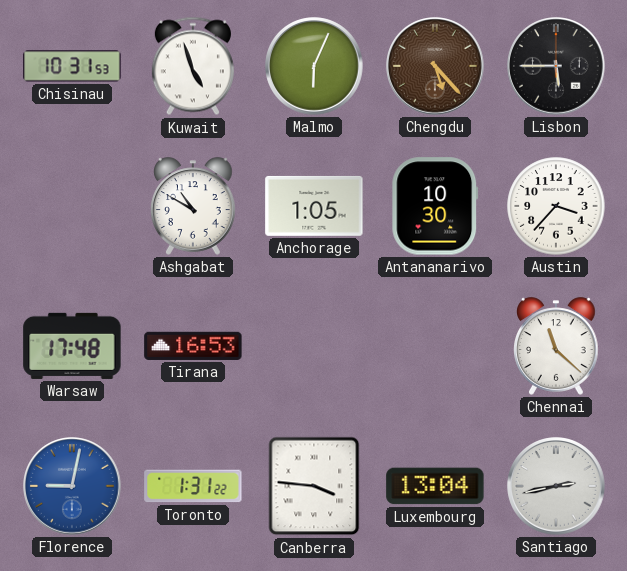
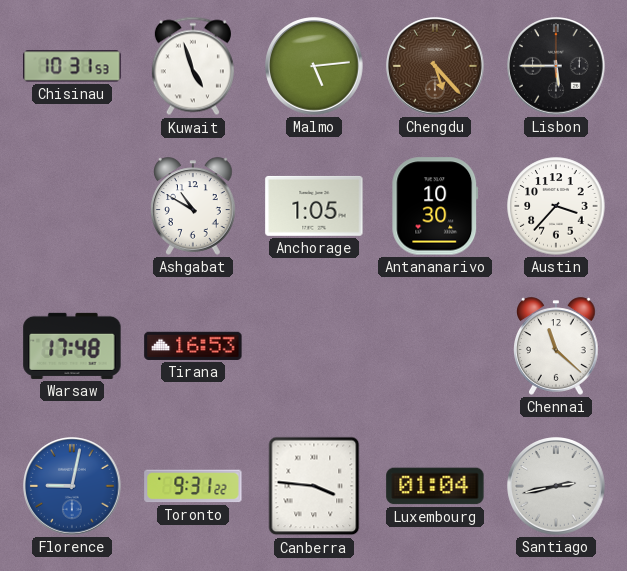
Malmo: 6:04 -> 5:14
Toronto: 1:31 -> 9:31
Luxembourg: 13:04 -> 01:04
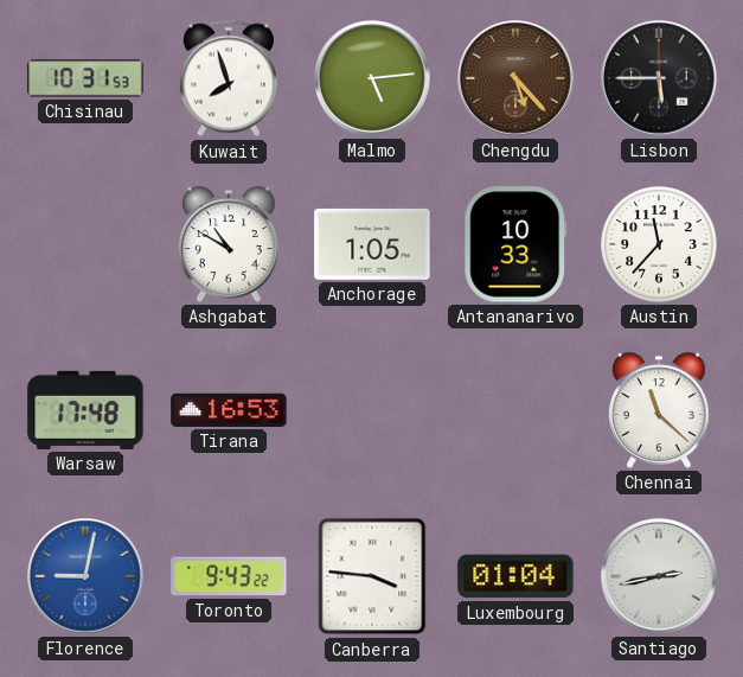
Kuwait: 4:57 -> 7:57
Antananarivo: 10:30 -> 10:33
Austin: 3:37 -> 11:37
Toronto: 9:31 -> 9:43
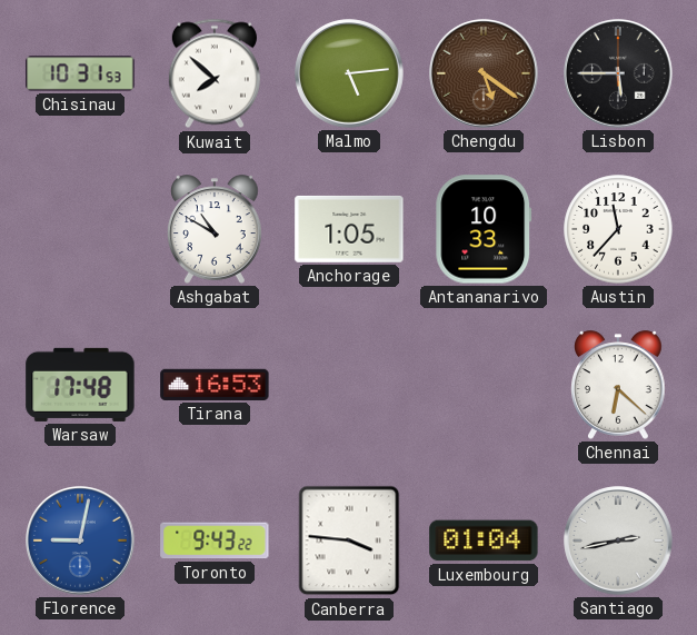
Kuwait: 7:57 -> 7:52
Chengdu: 5:23 -> 5:21
Chennai: 11:22 -> 6:22
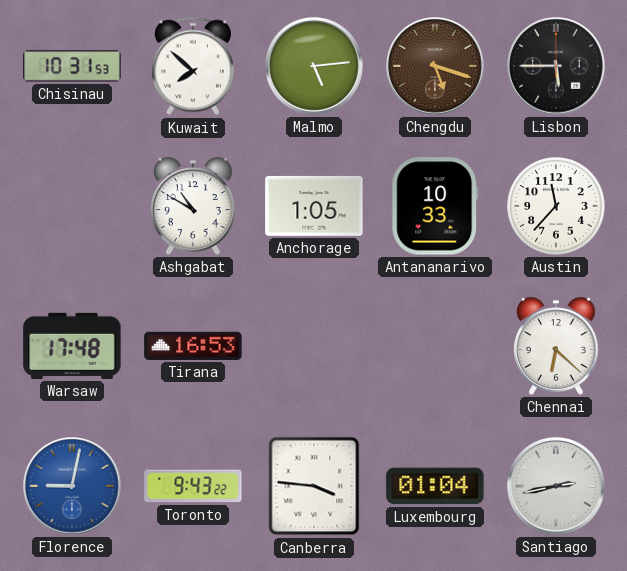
Chengdu: 5:21 -> 5:18
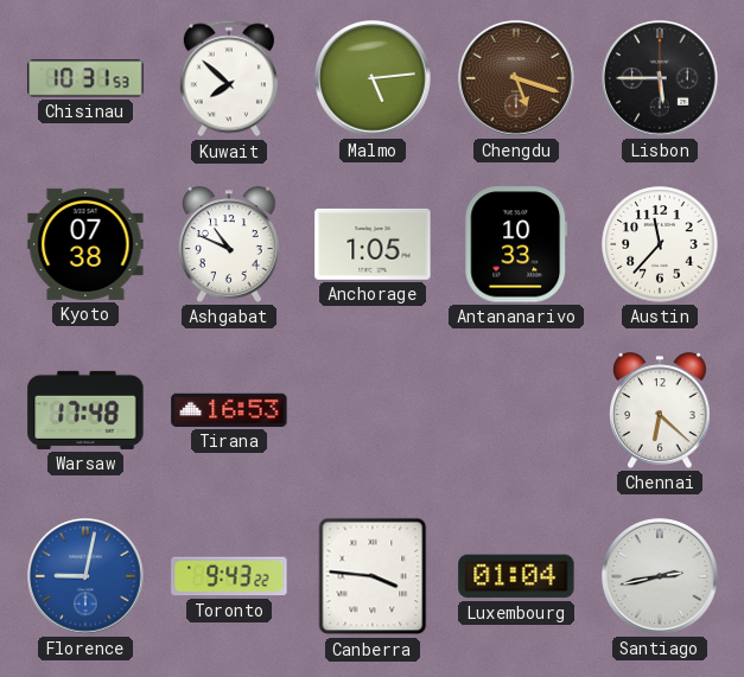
Kyoto: none -> 07:38
Ashgabat: 10:50 -> 10:49
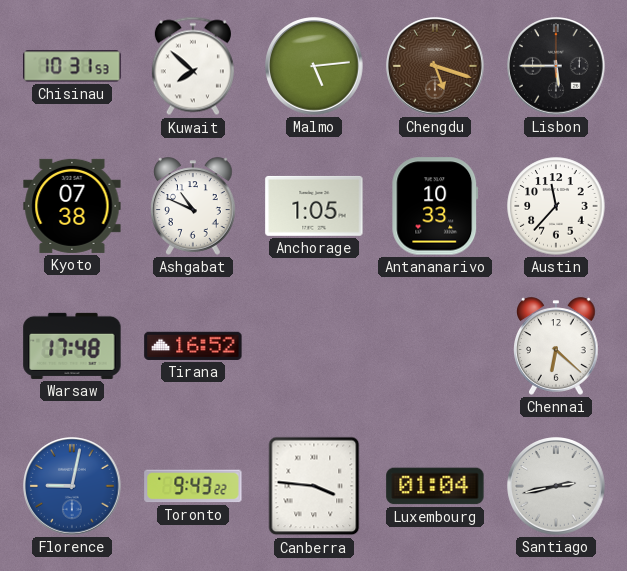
Tirana: 16:53 -> 16:52
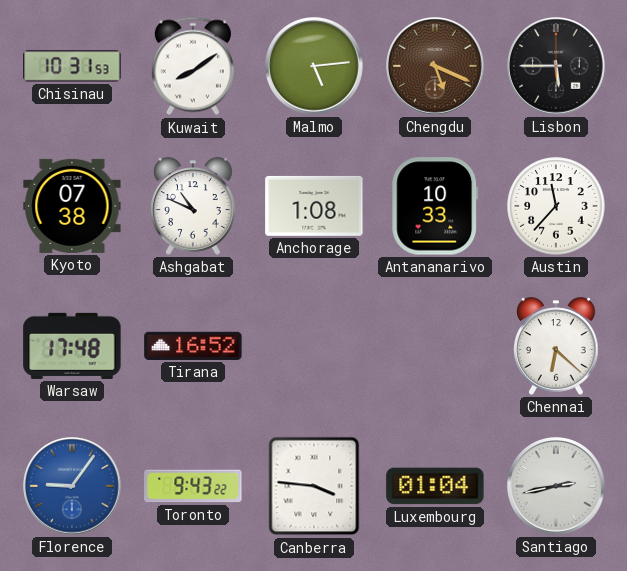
Kuwait: 7:52 -> 8:09
Chengdu: 5:18 -> 5:19
Anchorage: 1:05 -> 1:08
Florence: 9:02 -> 9:06
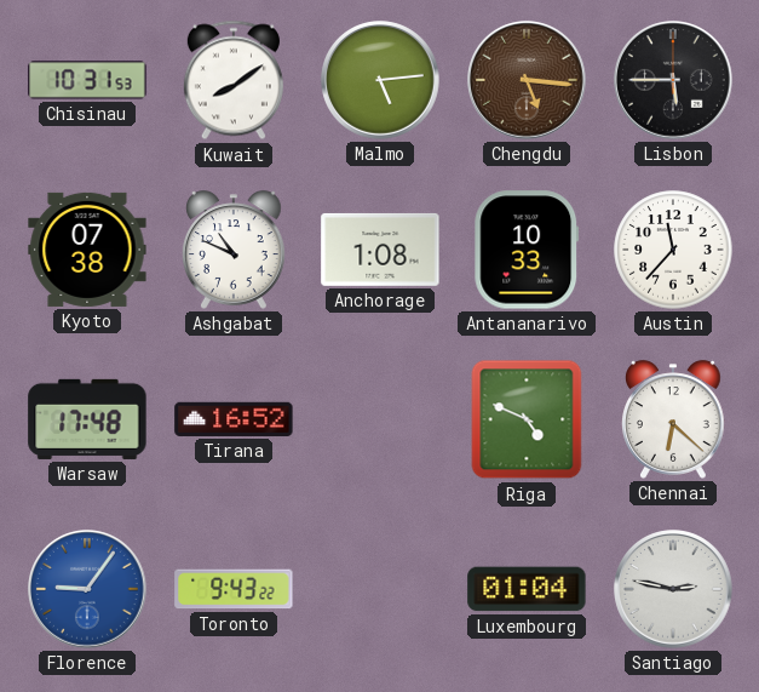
Chengdu: 5:19 -> 5:16
Riga: none -> 4:49
Canberra: 3:46 -> none
Santiago: 2:43 -> 2:47
